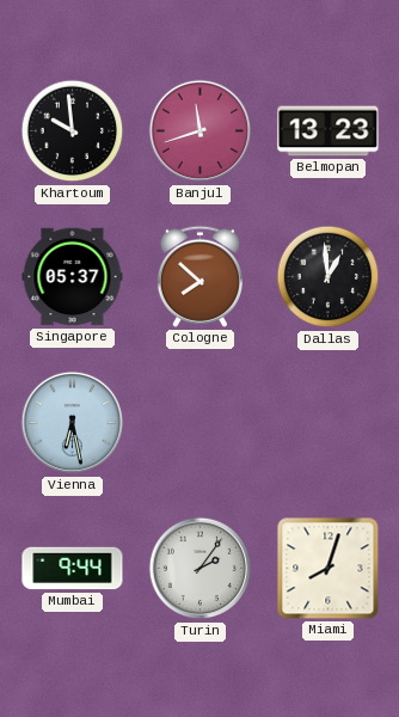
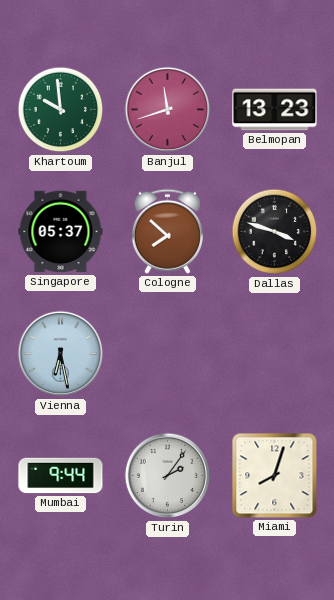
Khartoum dial: black -> green
Dallas: 12:59 -> 3:48
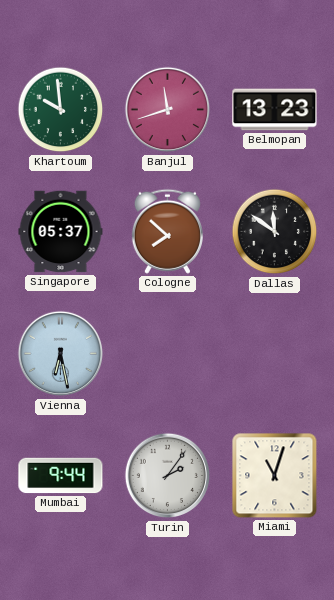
Dallas: 3:48 -> 11:51
Miami: 8:03 -> 11:03
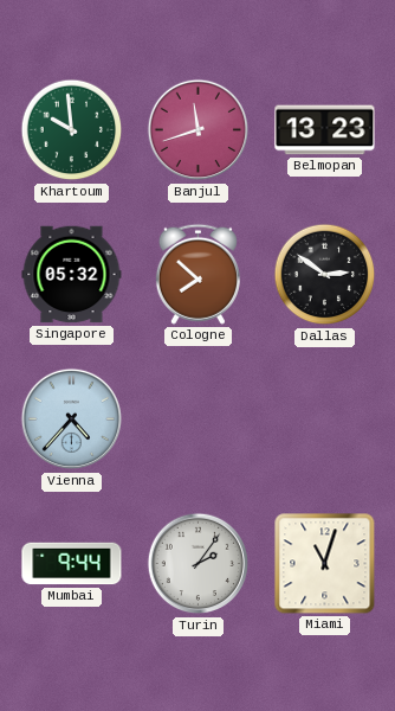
Singapore: 05:37 -> 05:32
Dallas: 11:51 -> 2:51
Vienna: 6:28 -> 4:37
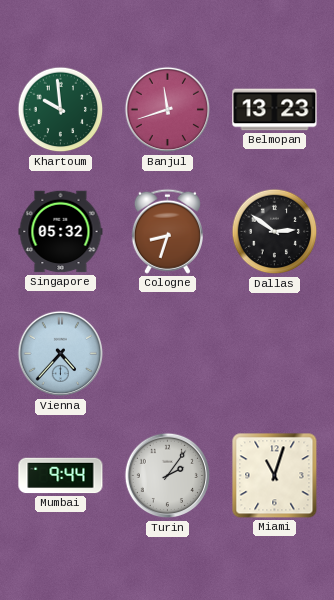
Cologne: 7:52 -> 8:33
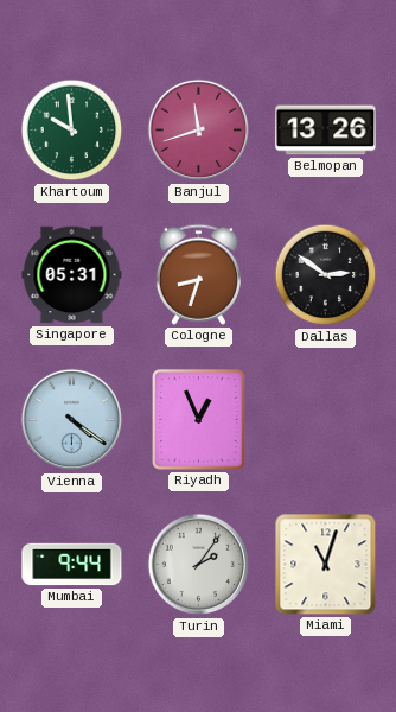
Belmopan: 13:23 -> 13:26
Singapore: 05:32 -> 05:31
Vienna: 4:37 -> 4:21
Riyadh: none -> 12:56
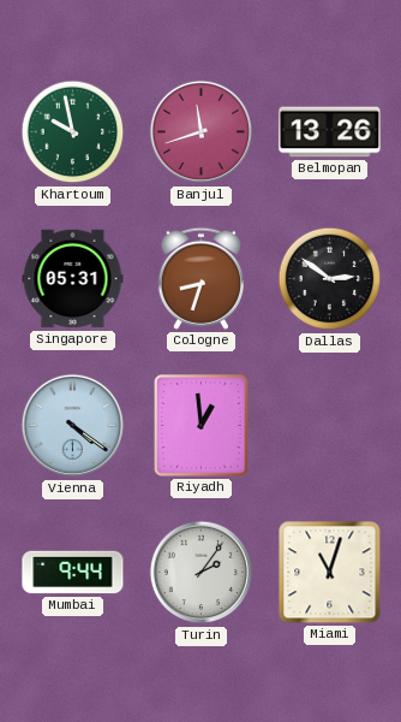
Khartoum: 9:59 -> 9:58
Riyadh: 12:56 -> 12:59
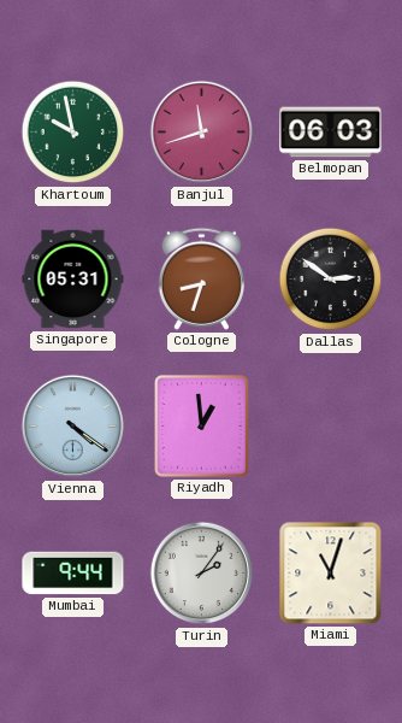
Belmopan: 13:26 -> 06:03
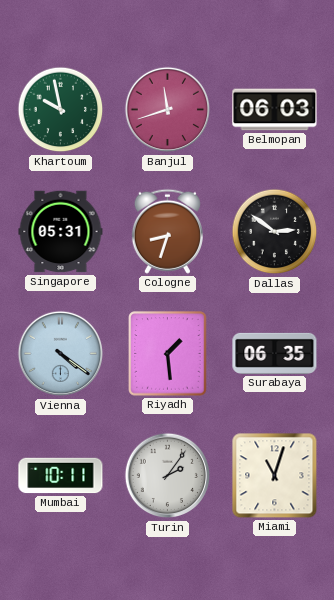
Riyadh: 12:59 -> 1:29
Surabaya: none -> 06:35
Mumbai: 9:44 -> 10:11
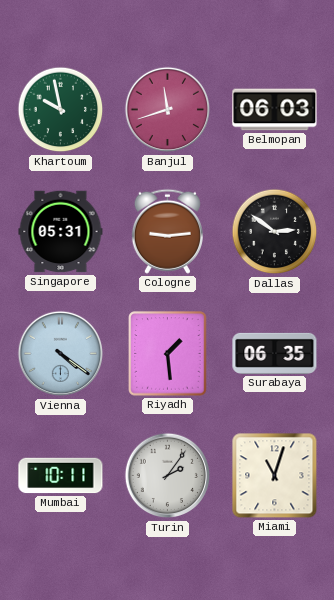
Cologne: 8:33 -> 9:14
